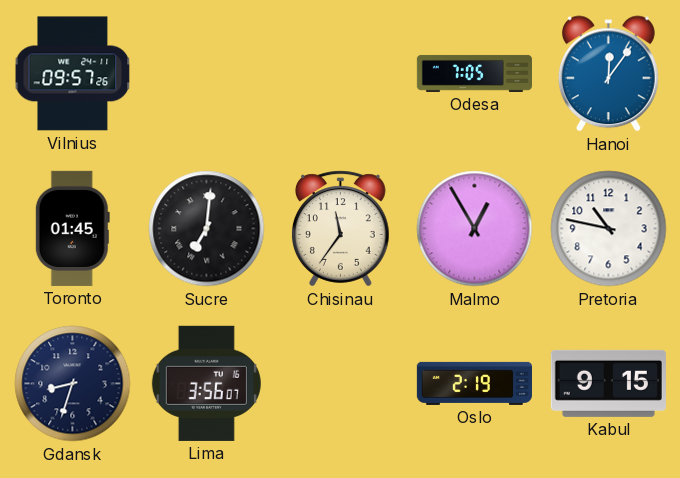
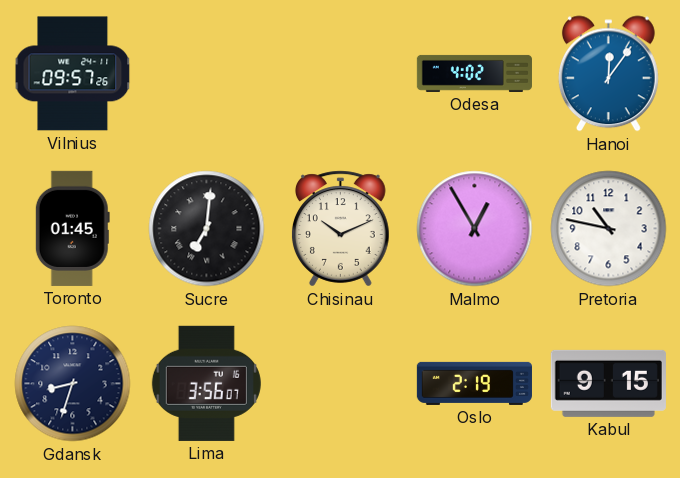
Odesa: 7:05 -> 4:02
Chisinau: 11:36 -> 10:11
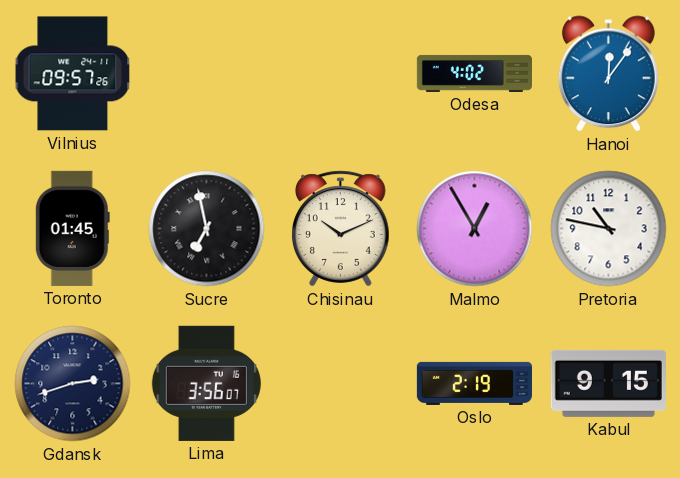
Sucre: 7:01 -> 6:58
Gdansk: 8:33 -> 2:42
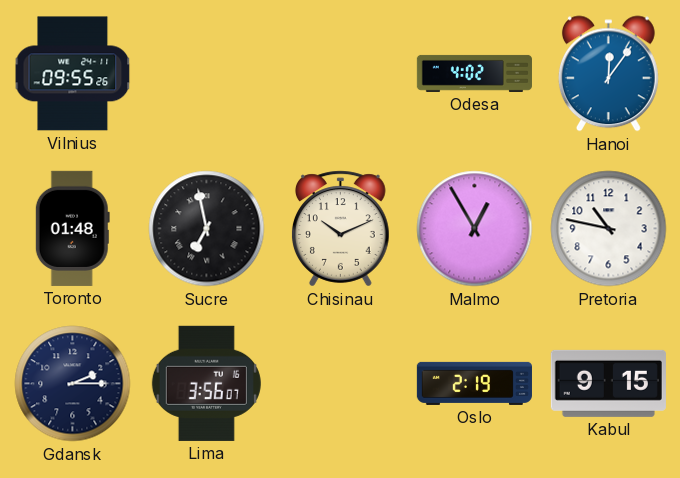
Vilnius: 09:57 -> 09:55
Toronto: 01:45 -> 01:48
Gdansk: 2:42 -> 2:15
